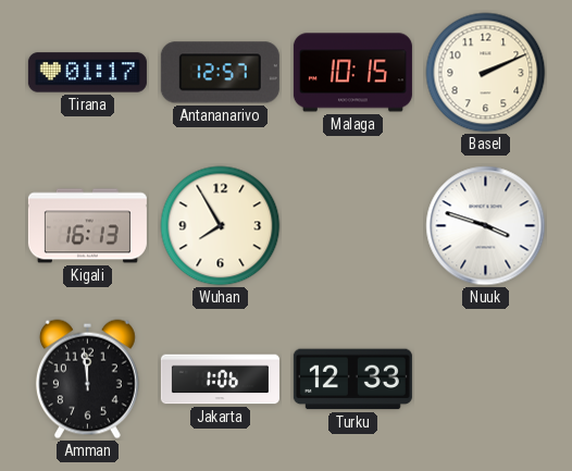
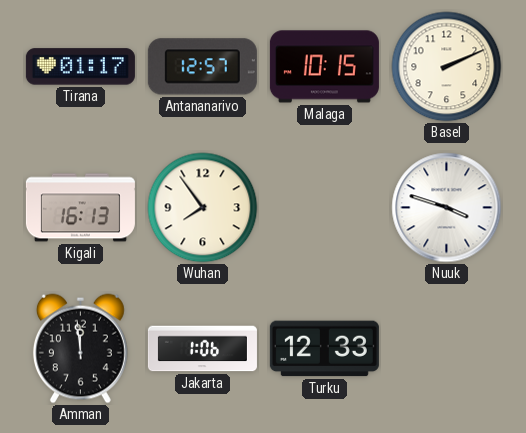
Wuhan: 7:55 -> 7:54
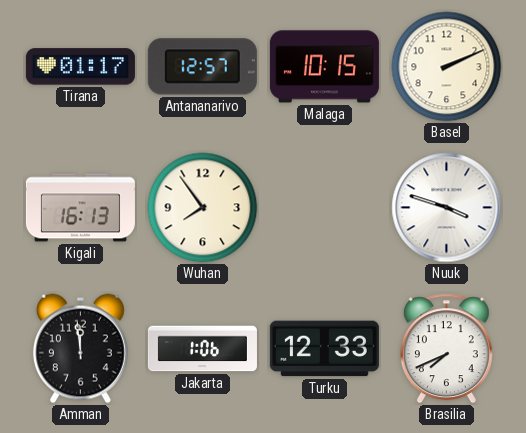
Brasilia: none -> 7:41
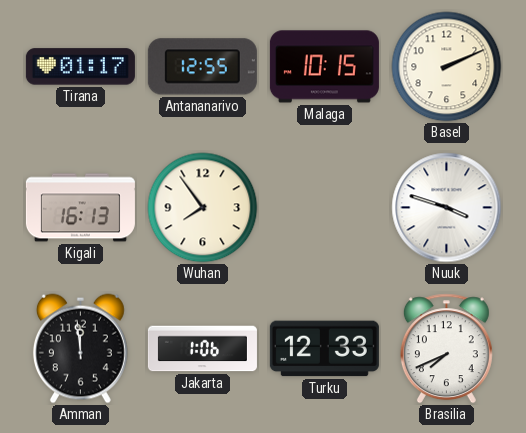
Antananarivo: 12:57 -> 12:55
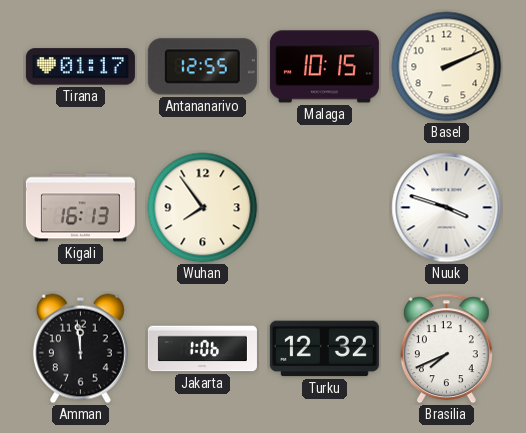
Turku: 12:33 -> 12:32
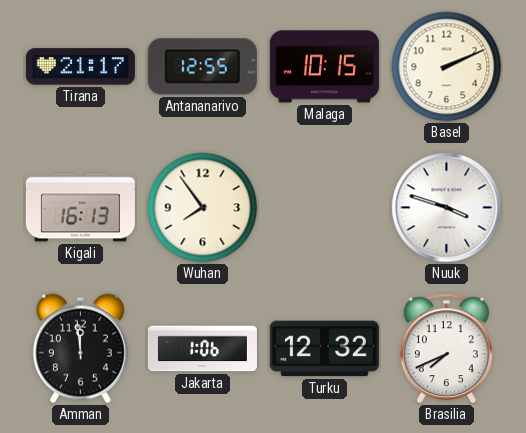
Tirana: 01:17 -> 21:17
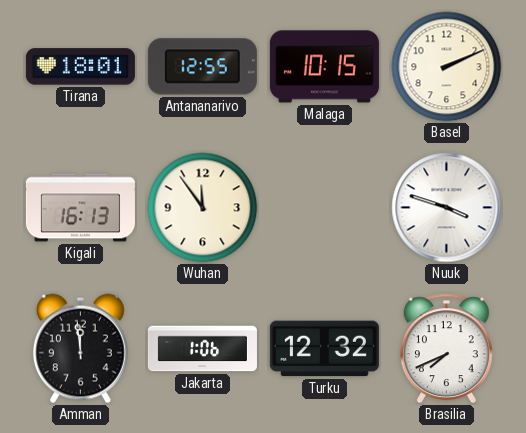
Tirana: 21:17 -> 18:01
Wuhan: 7:54 -> 11:54
